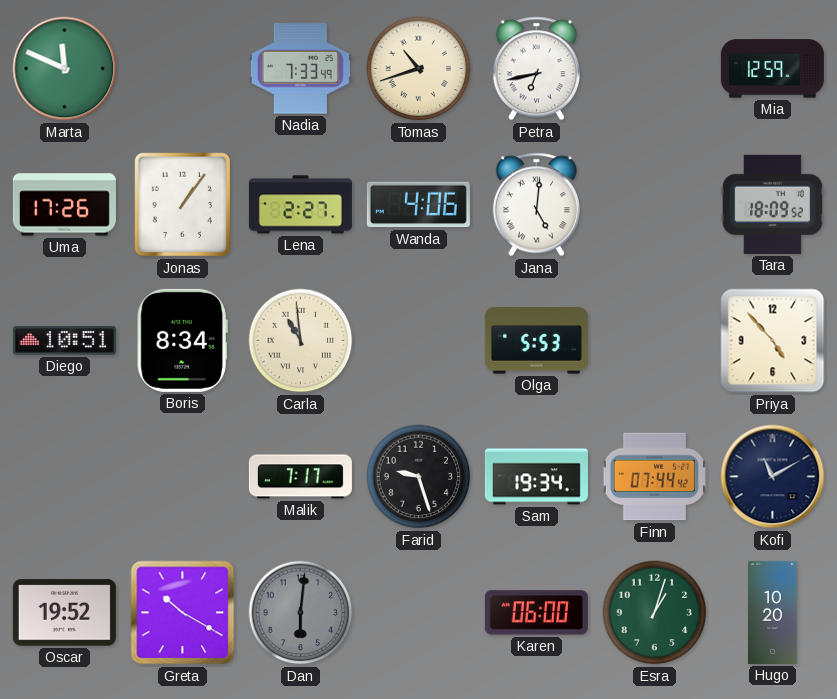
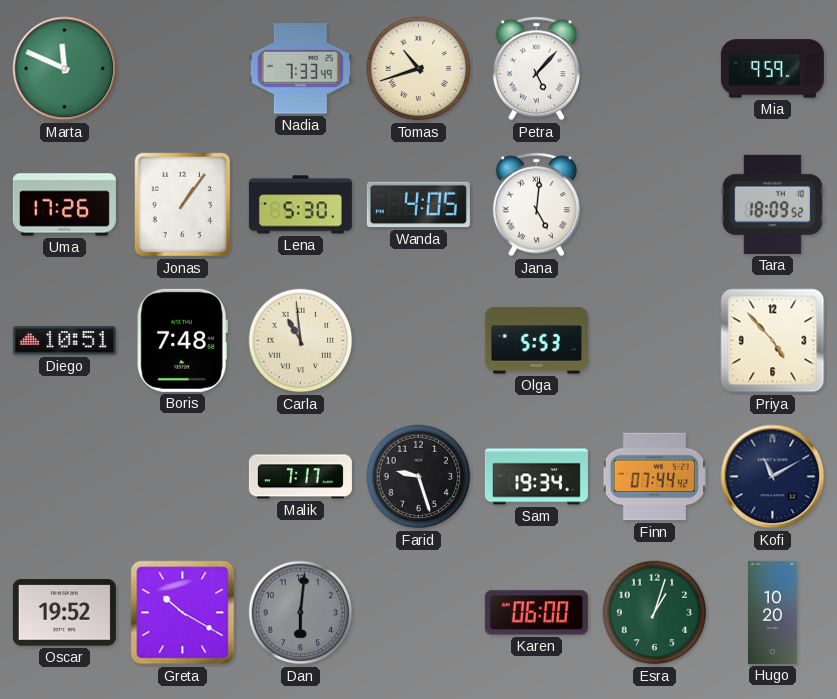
Petra: 6:43 -> 5:07
Mia: 12:59 -> 9:59
Lena: 2:27 -> 5:30
Wanda: 4:06 -> 4:05
Boris: 8:34 -> 7:48
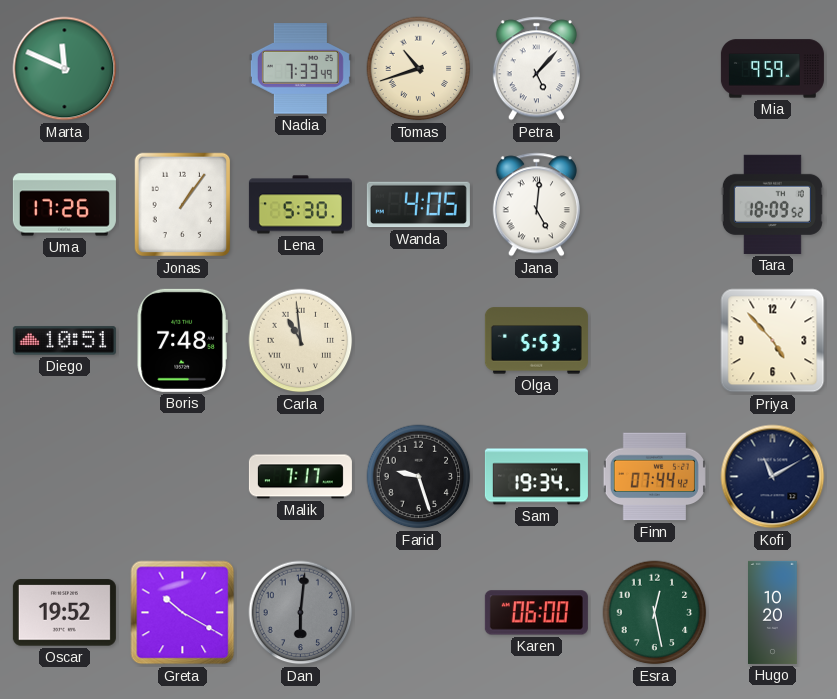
Esra: 1:03 -> 12:28
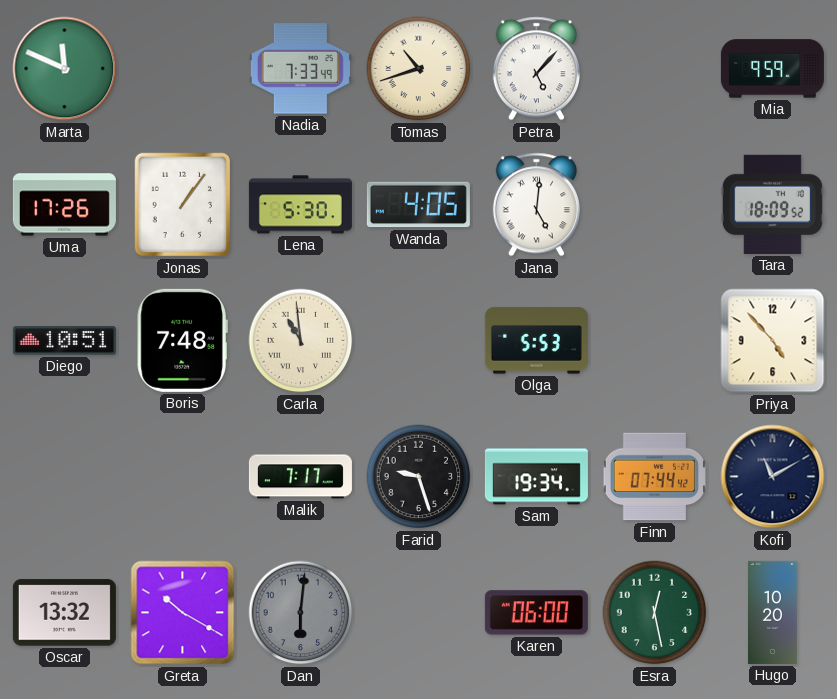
Oscar: 19:52 -> 13:32
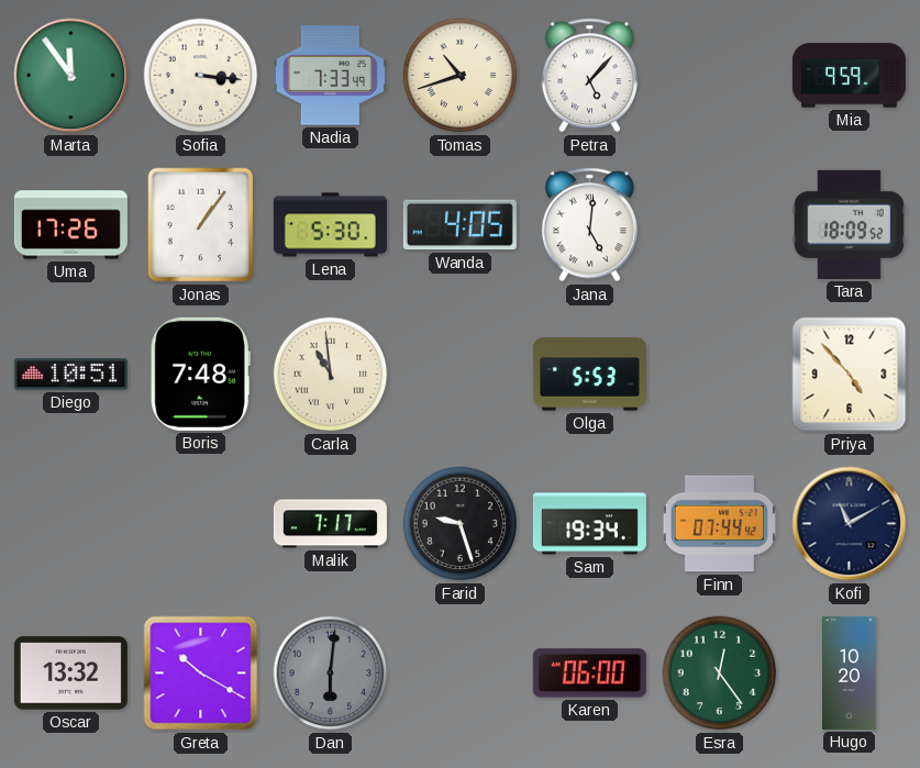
Marta: 11:49 -> 11:54
Sofia: none -> 3:16
Esra: 12:28 -> 12:24
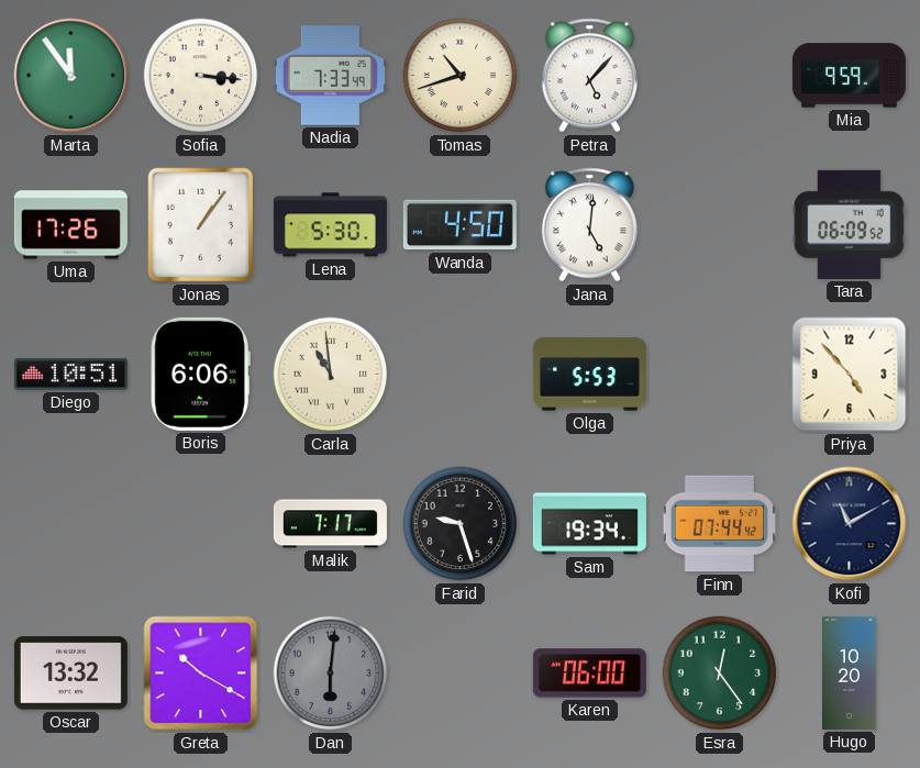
Wanda: 4:05 -> 4:50
Tara: 18:09 -> 06:09
Boris: 7:48 -> 6:06
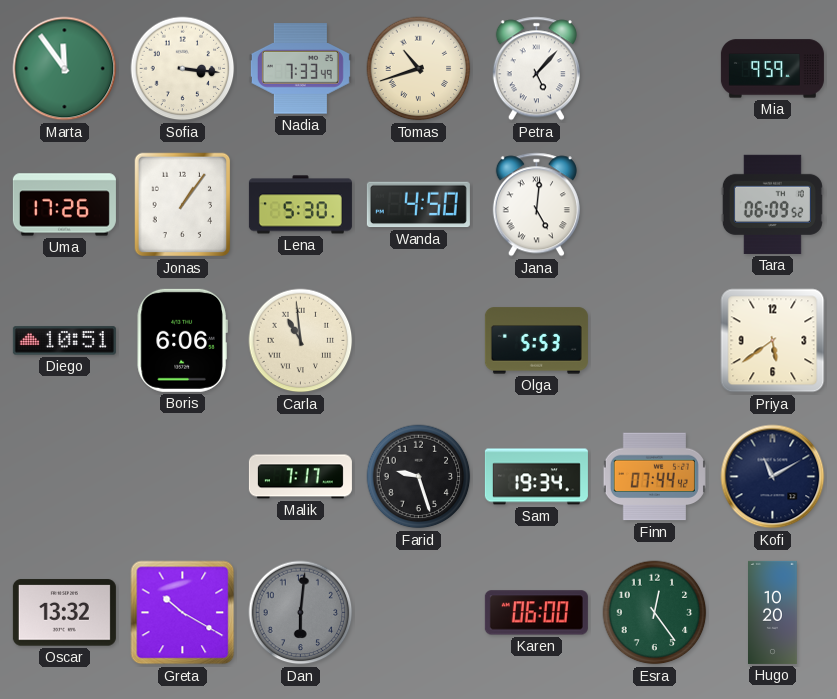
Priya: 4:53 -> 5:39
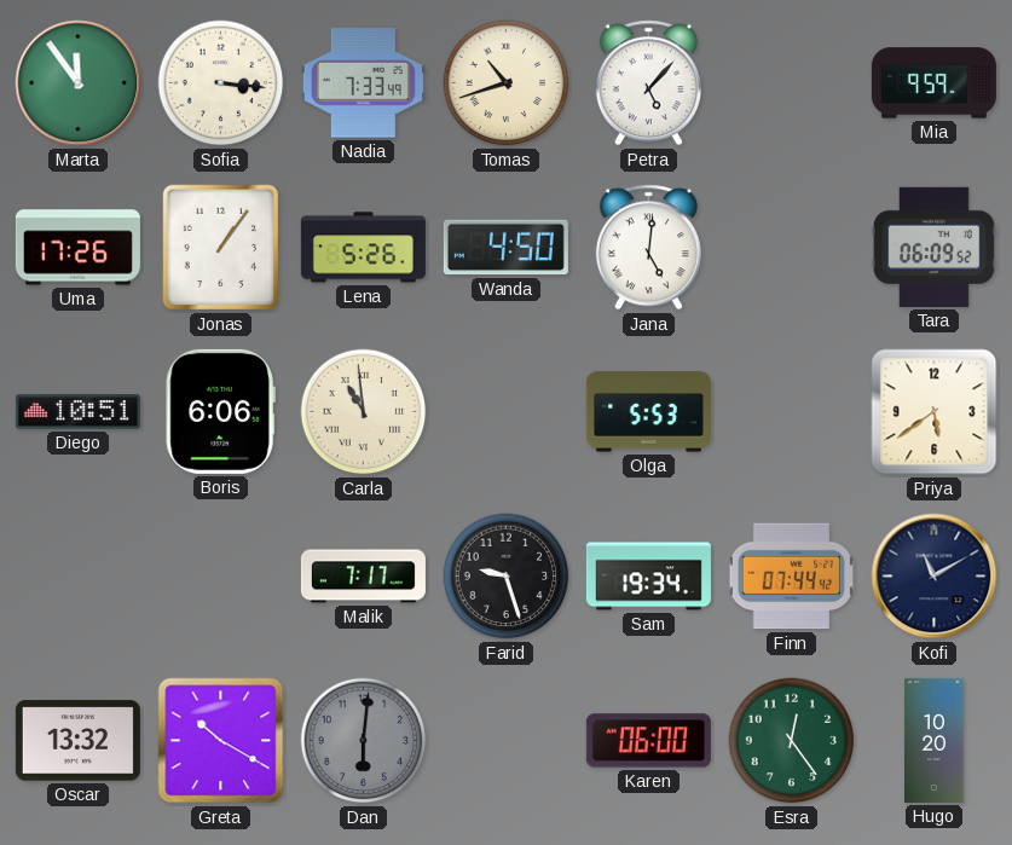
Lena: 5:30 -> 5:26
